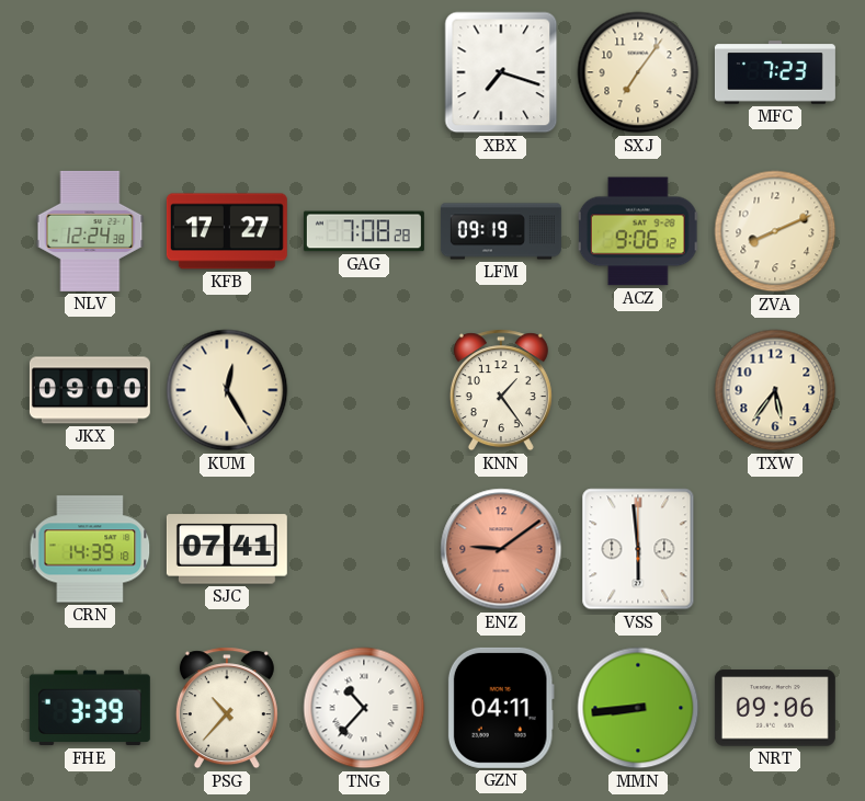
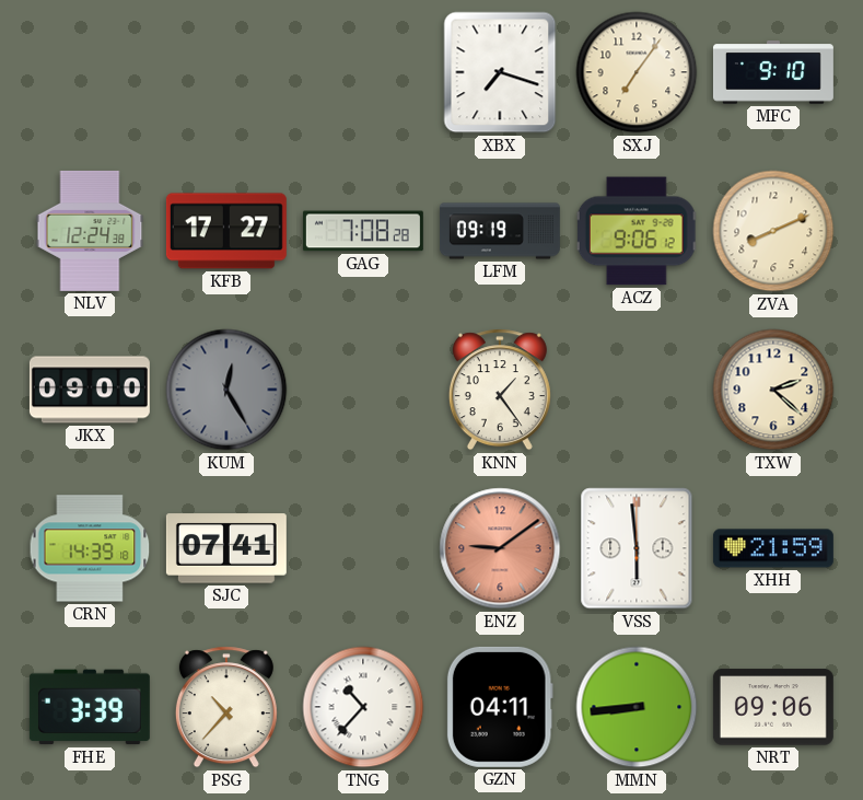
MFC: 7:23 -> 9:10
KUM dial: cream -> grey
TXW: 5:36 -> 2:22
XHH: none -> 21:59
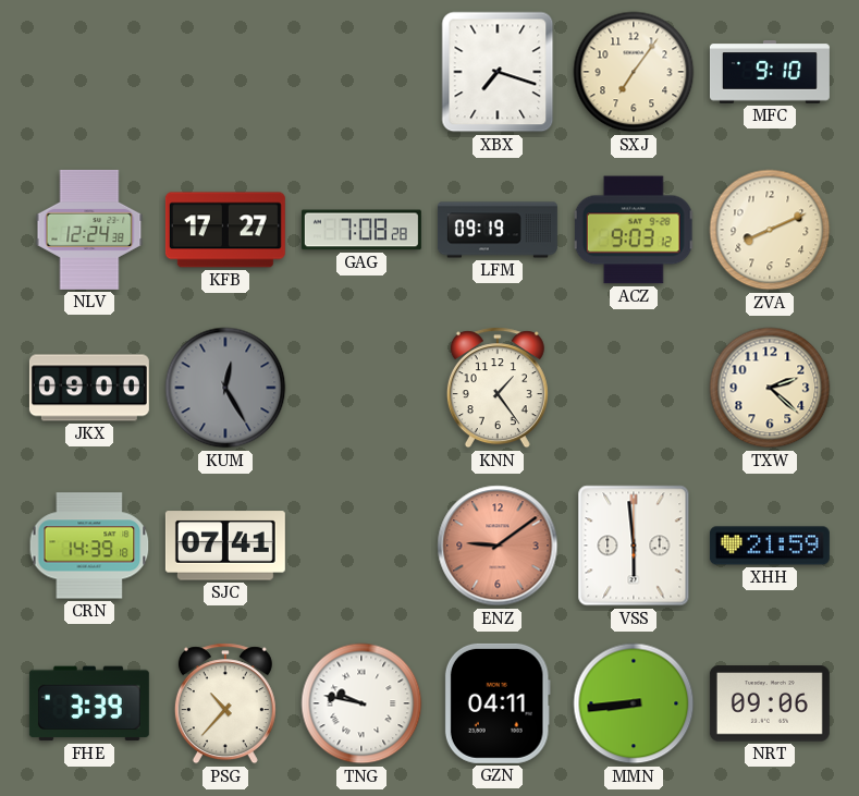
ACZ: 9:06 -> 9:03
TNG: 10:37 -> 9:47
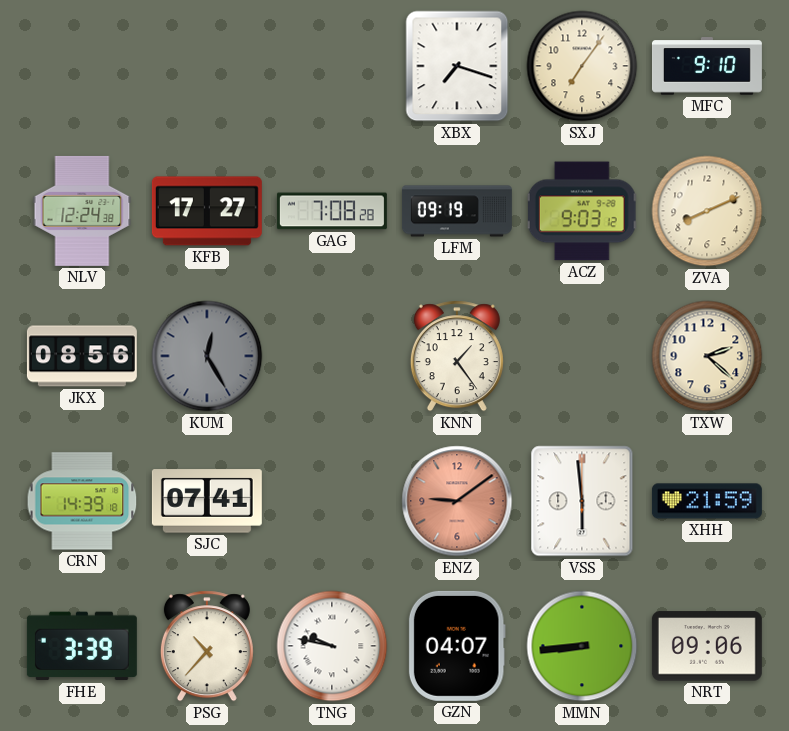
JKX: 09:00 -> 08:56
GZN: 04:11 -> 04:07
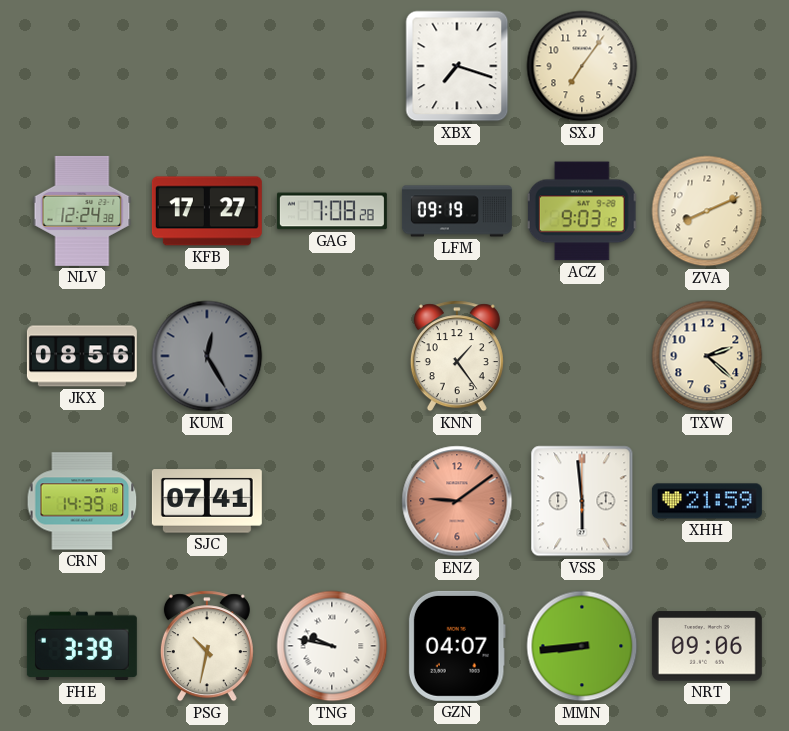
MFC: 9:10 -> none
PSG: 10:37 -> 10:32
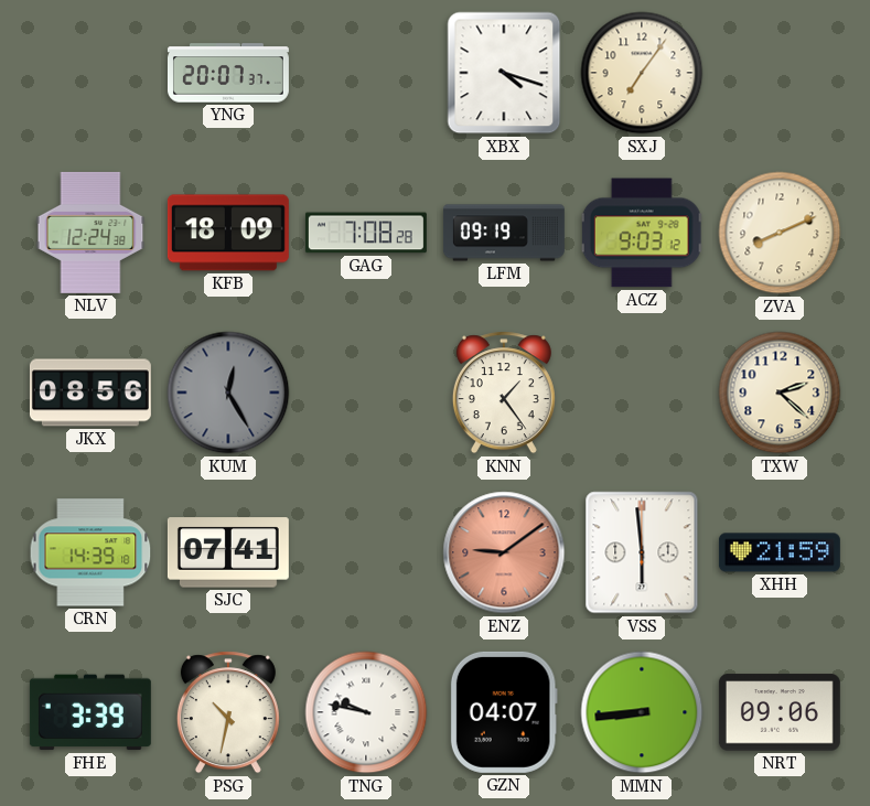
YNG: none -> 20:07
XBX: 7:18 -> 4:18
KFB: 17:27 -> 18:09
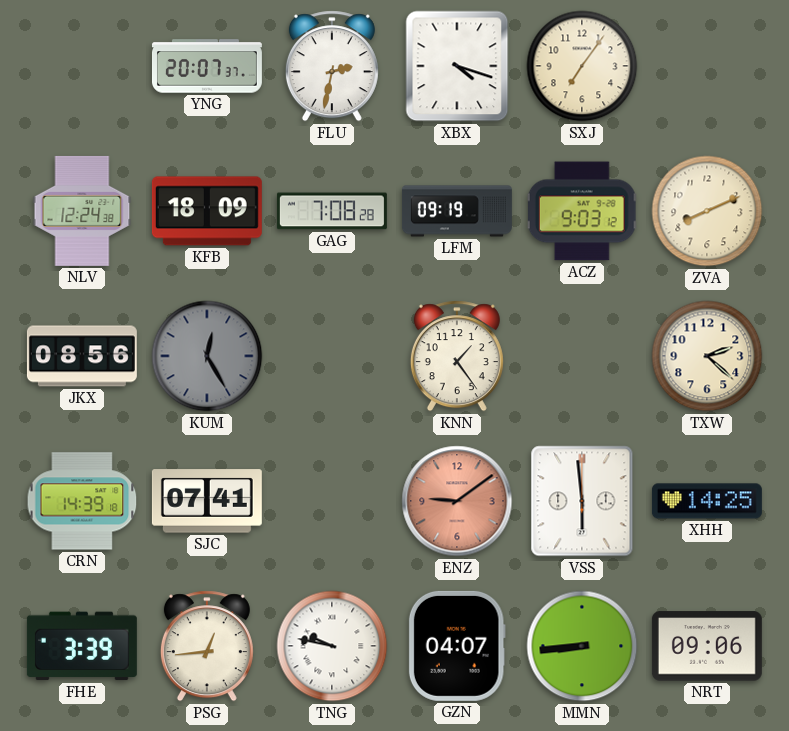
FLU: none -> 2:32
XHH: 21:59 -> 14:25
PSG: 10:32 -> 12:44
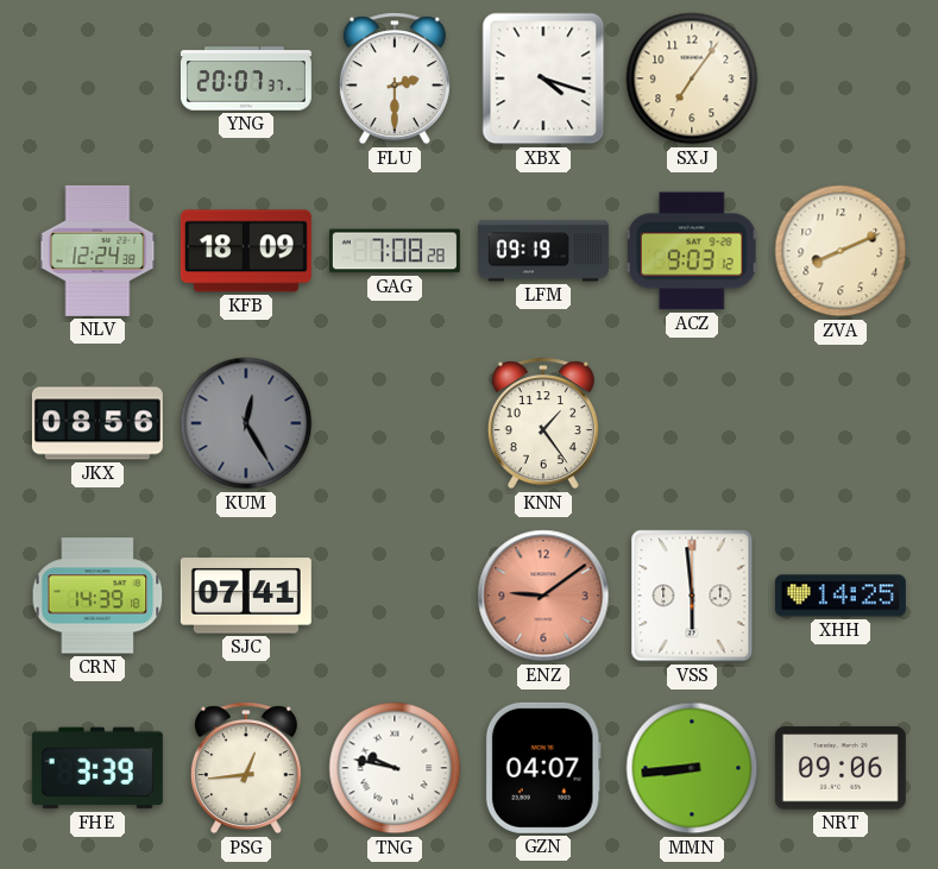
FLU: 2:32 -> 2:30
TXW: 2:22 -> none
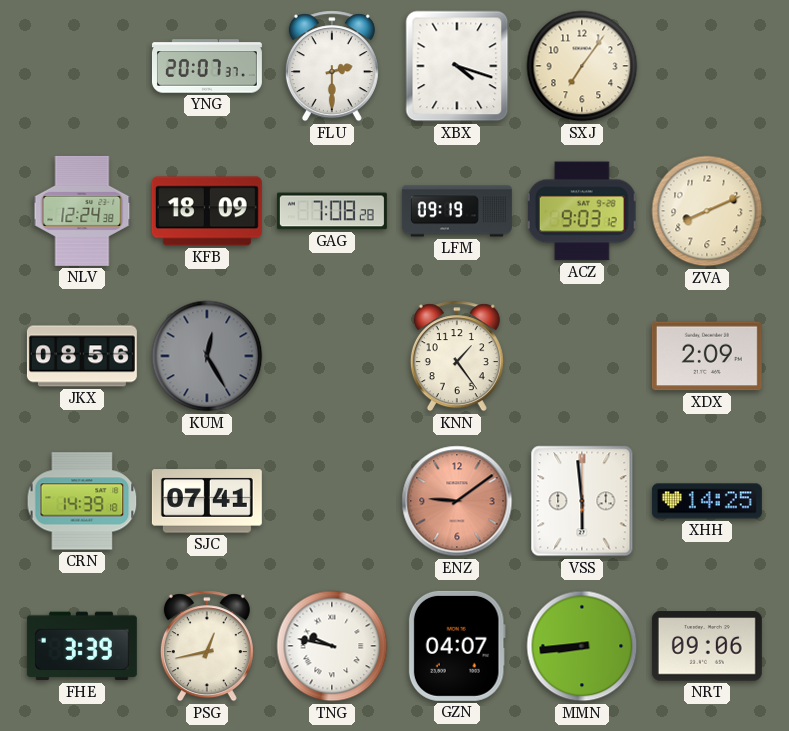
XDX: none -> 2:09
PSG: 12:44 -> 12:43
